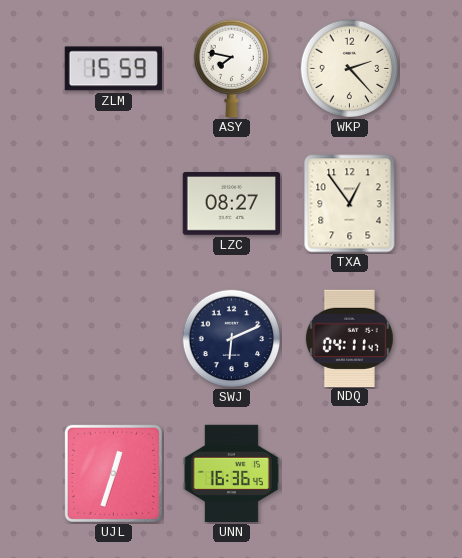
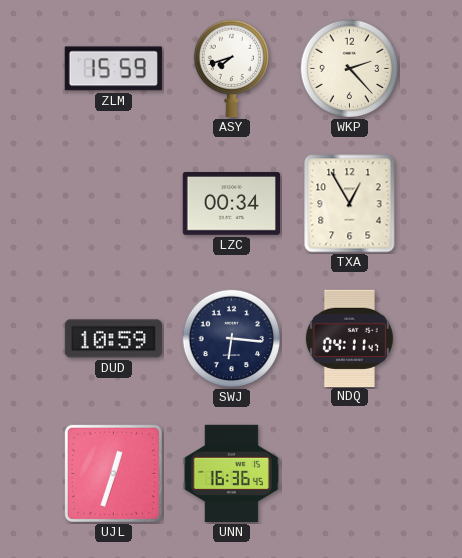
ASY: 7:47 -> 7:42
LZC: 08:27 -> 00:34
TXA: 12:54 -> 12:55
DUD: none -> 10:59
SWJ: 6:11 -> 6:16
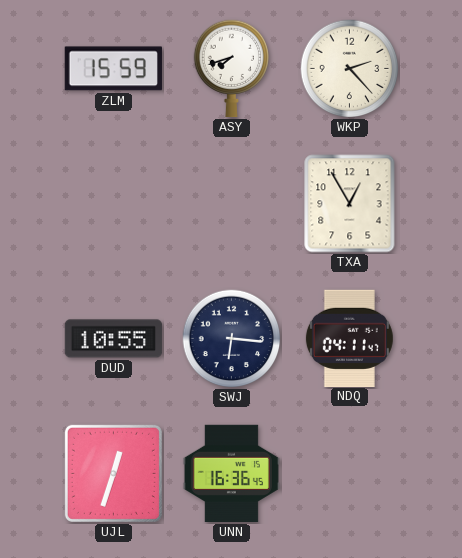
LZC: 00:34 -> none
DUD: 10:59 -> 10:55
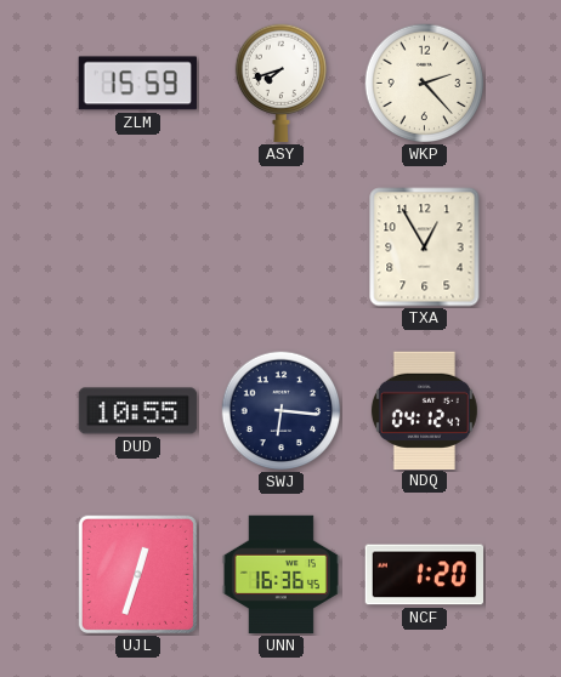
NDQ: 04:11 -> 04:12
NCF: none -> 1:20
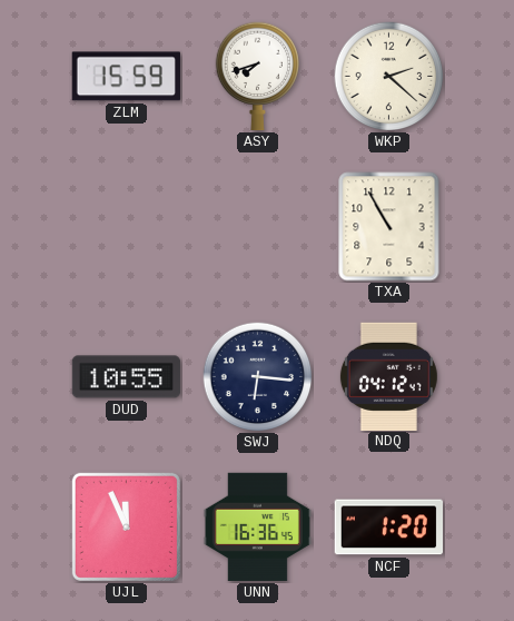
WKP: 2:23 -> 2:22
TXA: 12:55 -> 10:55
UJL: 12:33 -> 11:56
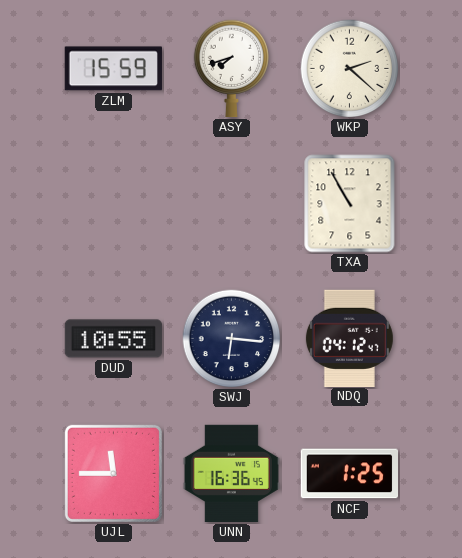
UJL: 11:56 -> 11:45
NCF: 1:20 -> 1:25
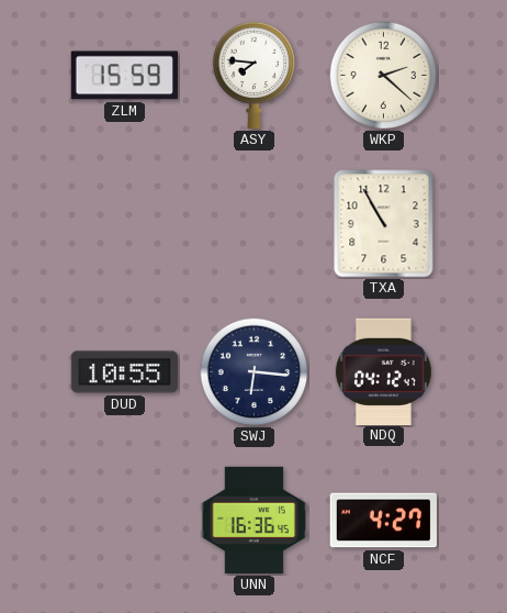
ASY: 7:42 -> 7:46
UJL: 11:45 -> none
NCF: 1:25 -> 4:27
